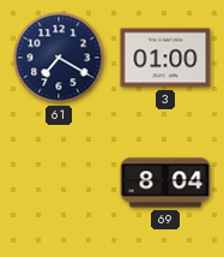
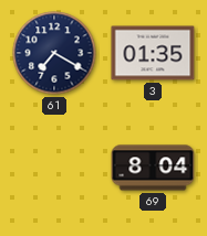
3: 01:00 -> 01:35
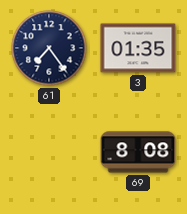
61: 7:20 -> 7:24
69: 8:04 -> 8:08
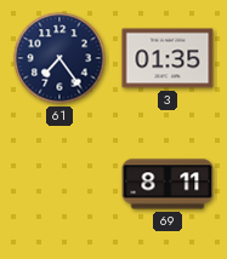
69: 8:08 -> 8:11
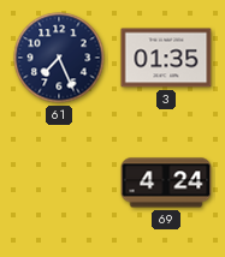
61: 7:24 -> 7:26
69: 8:11 -> 4:24
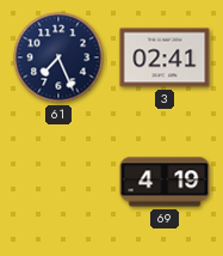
3: 01:35 -> 02:41
69: 4:24 -> 4:19
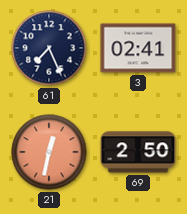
21: none -> 12:32
69: 4:19 -> 2:50
